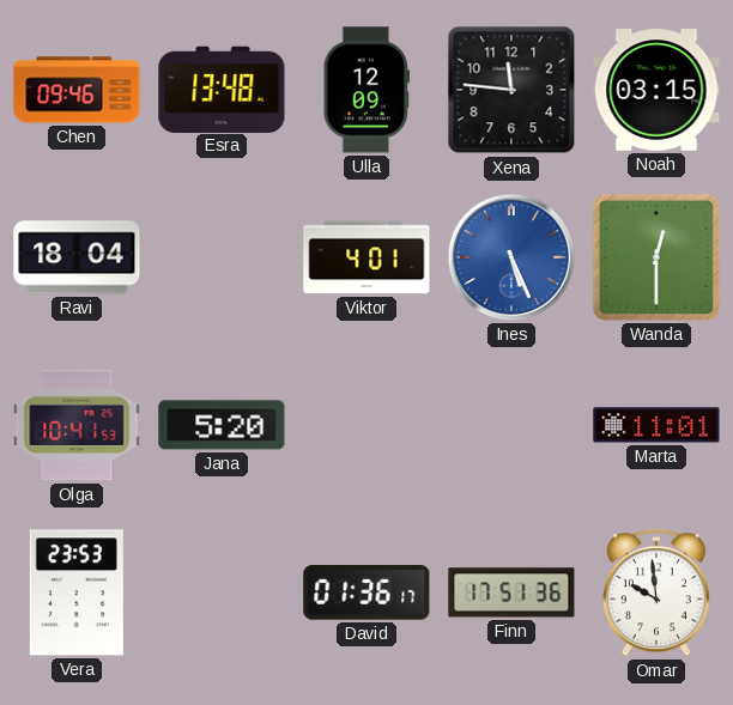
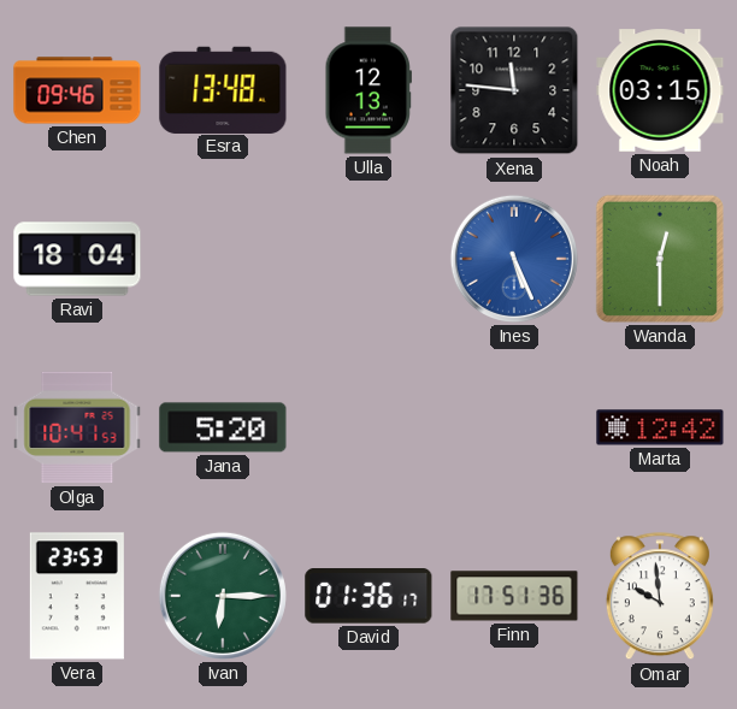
Ulla: 12:09 -> 12:13
Viktor: 4:01 -> none
Marta: 11:01 -> 12:42
Ivan: none -> 6:15
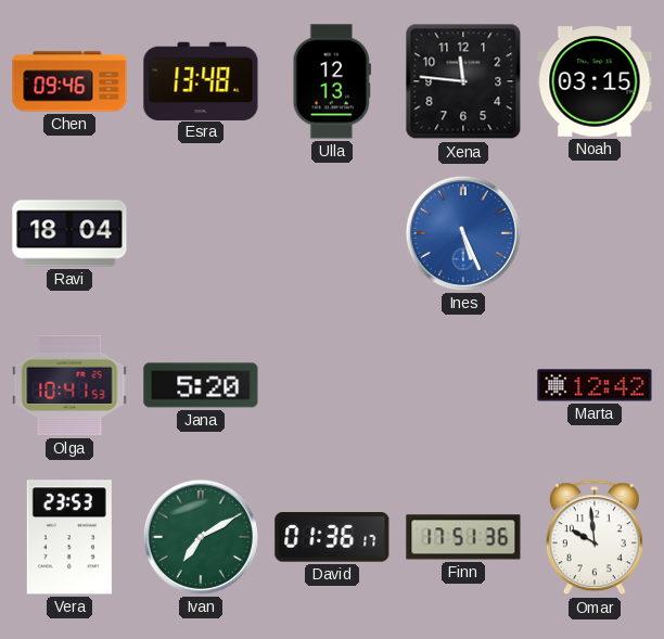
Wanda: 12:30 -> none
Ivan: 6:15 -> 7:10
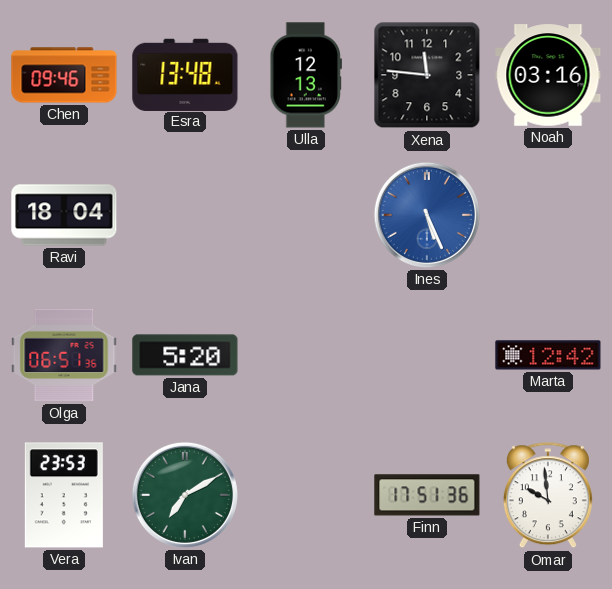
Noah: 03:15 -> 03:16
Olga: 10:41 -> 06:51
David: 01:36 -> none
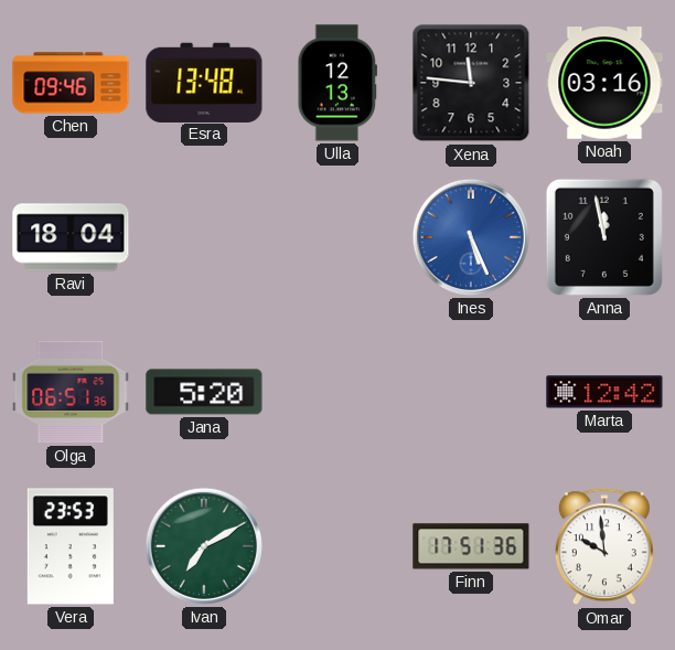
Anna: none -> 11:58
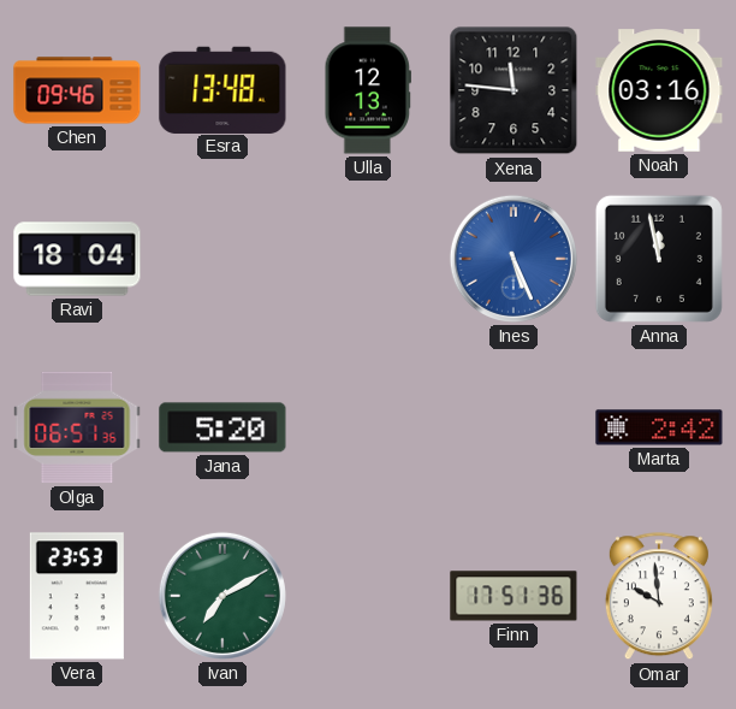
Marta: 12:42 -> 2:42
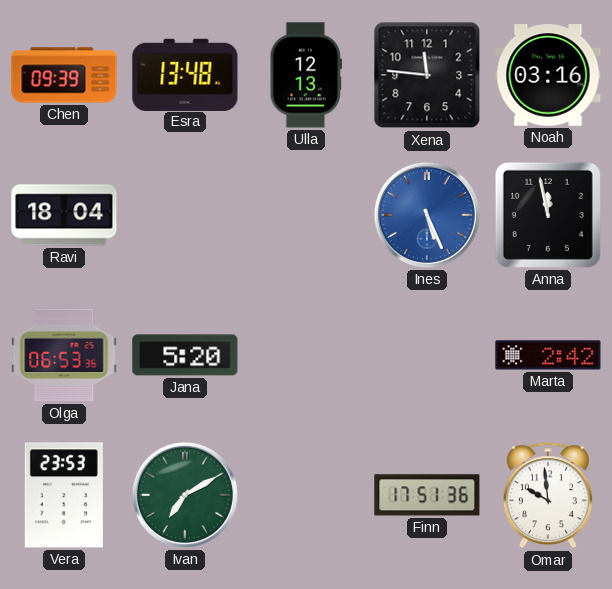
Chen: 09:46 -> 09:39
Olga: 06:51 -> 06:53
